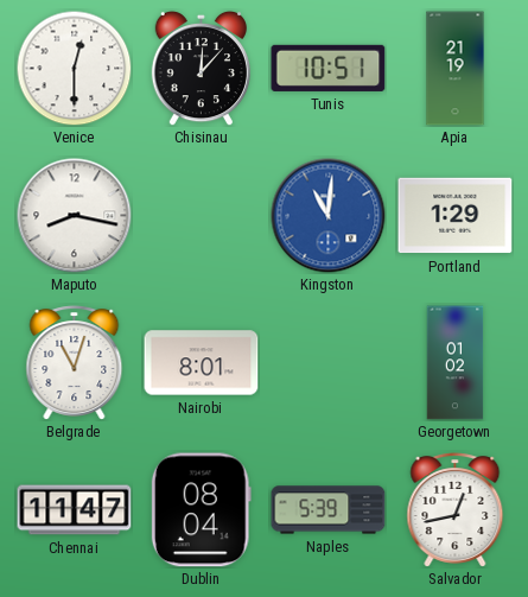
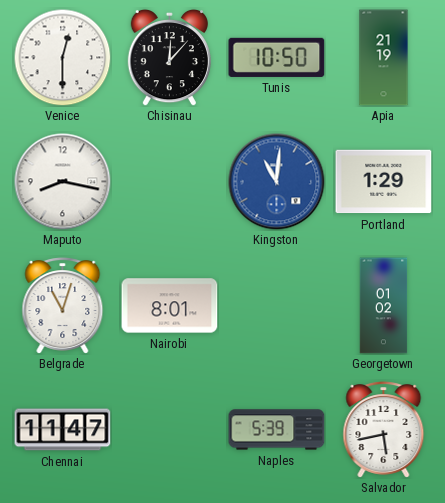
Tunis: 10:51 -> 10:50
Dublin: 08:04 -> none
Salvador: 12:43 -> 5:43
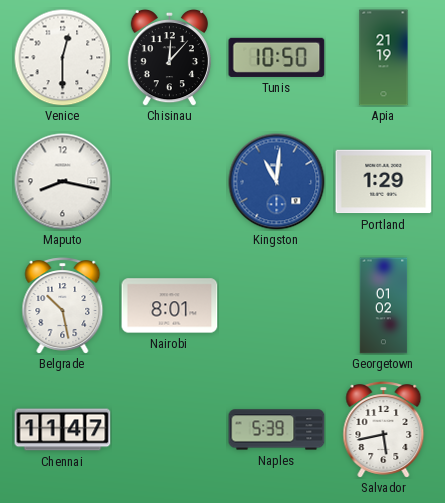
Belgrade: 11:03 -> 10:28
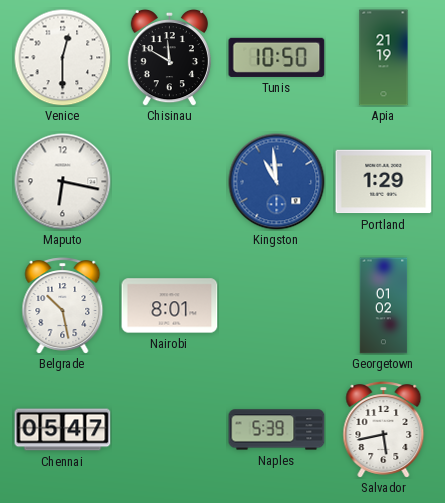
Chisinau: 12:07 -> 11:50
Maputo: 8:17 -> 6:17
Kingston: 11:01 -> 10:59
Chennai: 11:47 -> 05:47
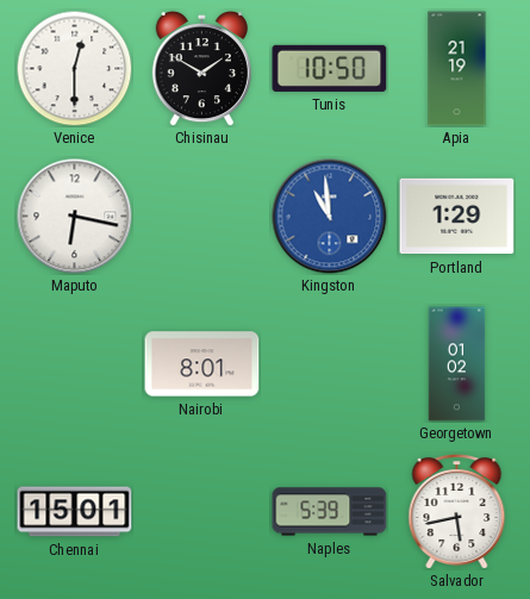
Chisinau: 11:50 -> 1:50
Belgrade: 10:28 -> none
Chennai: 05:47 -> 15:01
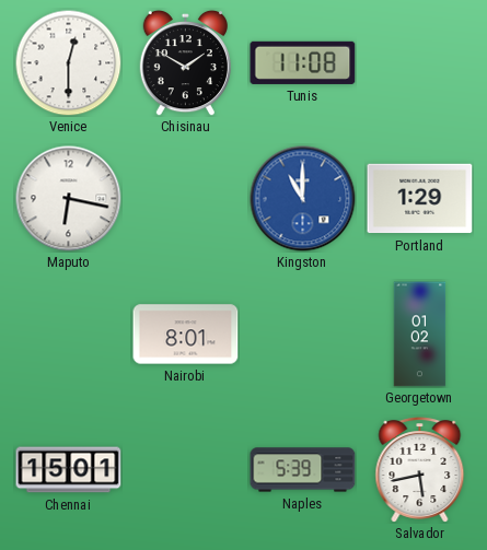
Tunis: 10:50 -> 11:08
Apia: 21:19 -> none
Kingston: 10:59 -> 11:00
